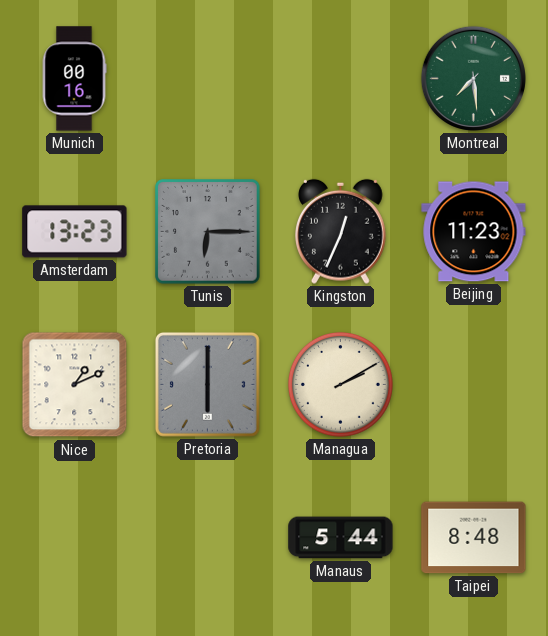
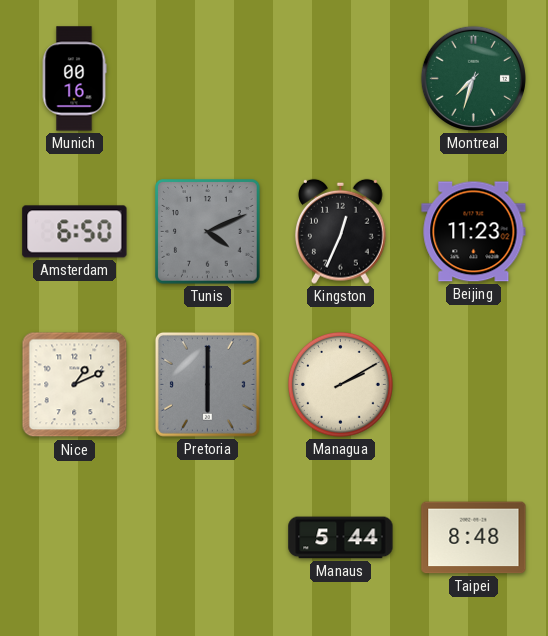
Montreal: 7:29 -> 7:33
Amsterdam: 13:23 -> 6:50
Tunis: 6:15 -> 4:11
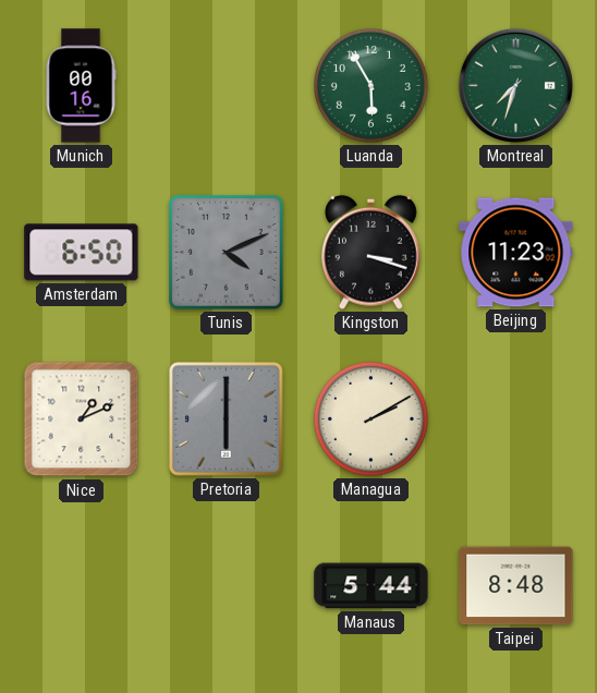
Luanda: none -> 5:55
Kingston: 12:34 -> 3:18
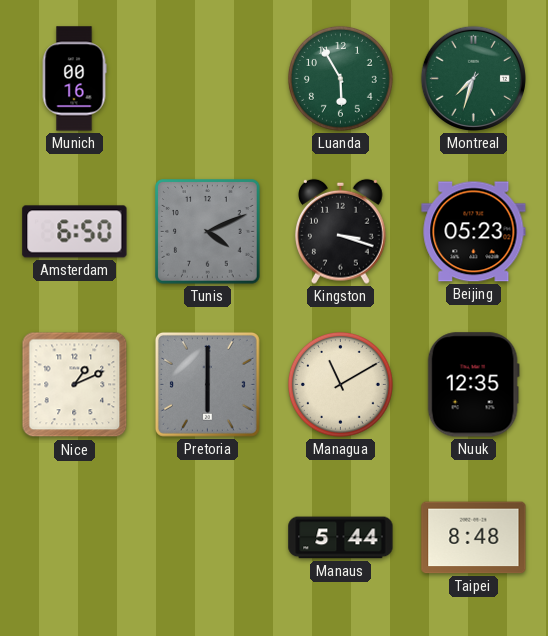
Beijing: 11:23 -> 05:23
Managua: 2:10 -> 11:10
Nuuk: none -> 12:35
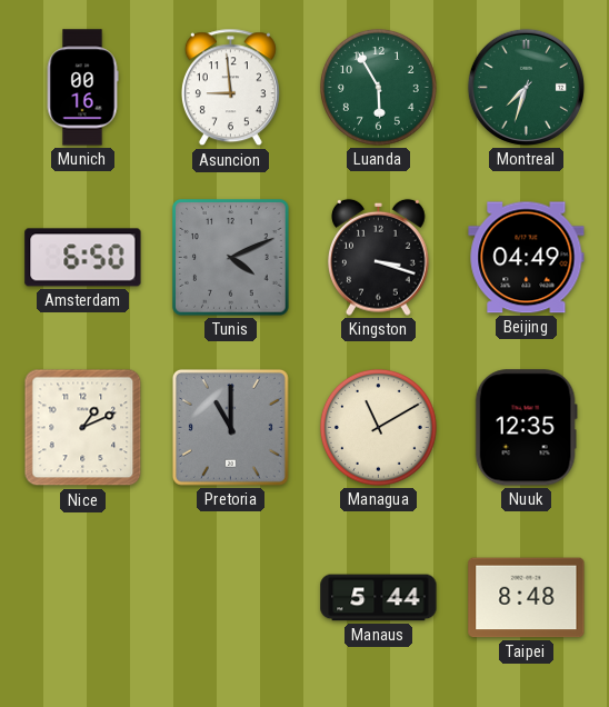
Asuncion: none -> 8:59
Beijing: 05:23 -> 04:49
Pretoria: 6:00 -> 11:00
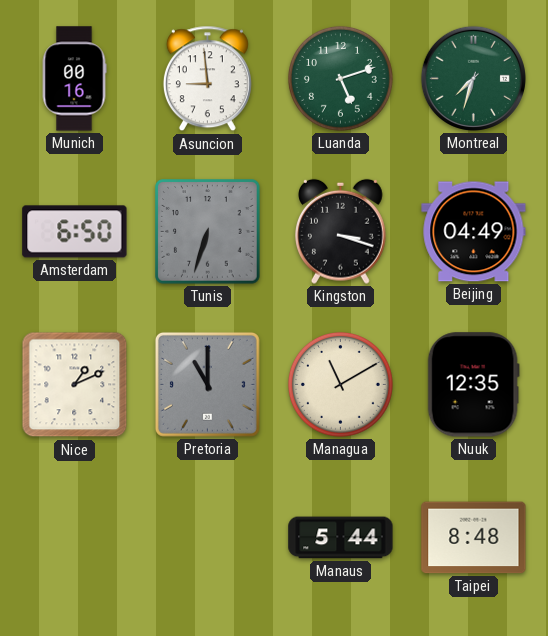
Luanda: 5:55 -> 5:12
Tunis: 4:11 -> 6:33
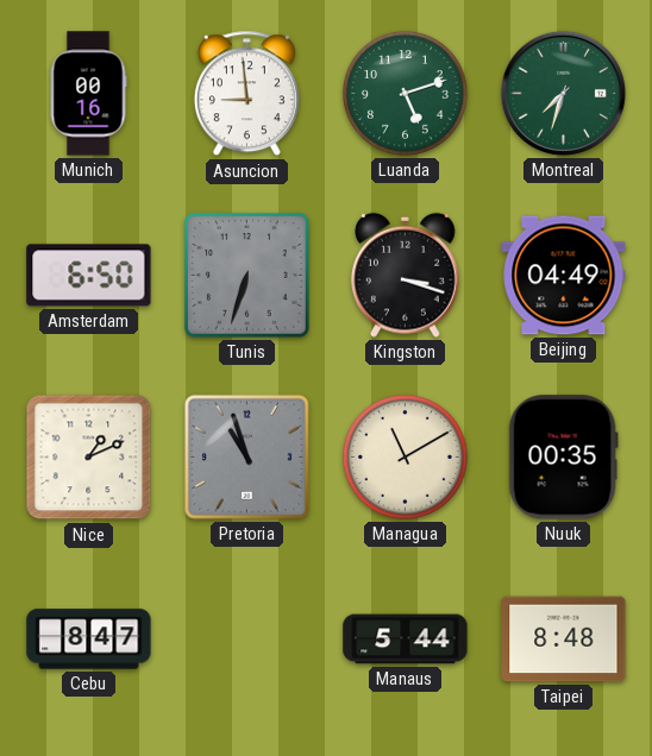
Pretoria: 11:00 -> 10:57
Nuuk: 12:35 -> 00:35
Cebu: none -> 8:47
